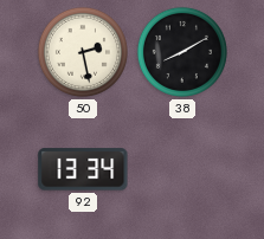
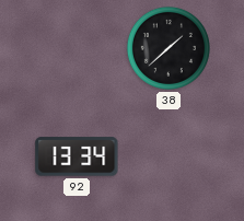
50: 2:28 -> none
38: 8:10 -> 1:38
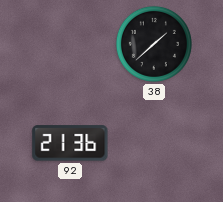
92: 13:34 -> 21:36
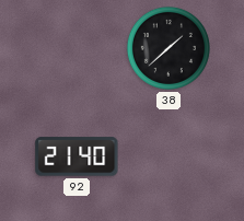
92: 21:36 -> 21:40
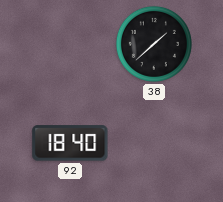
92: 21:40 -> 18:40
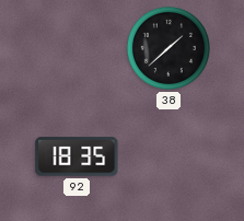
92: 18:40 -> 18:35
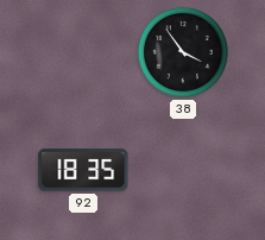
38: 1:38 -> 3:54
